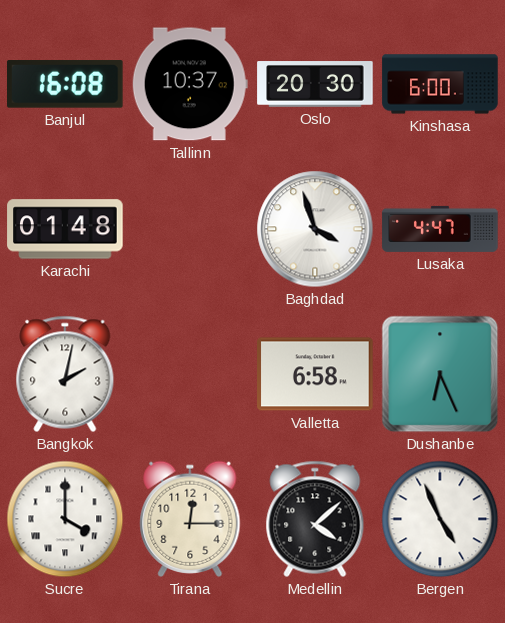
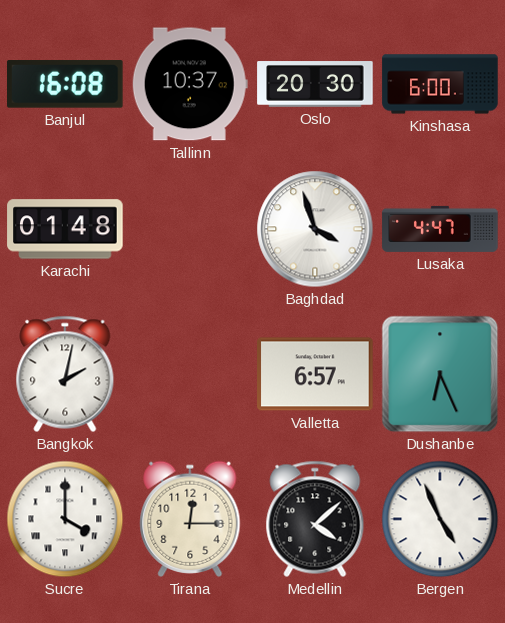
Valletta: 6:58 -> 6:57
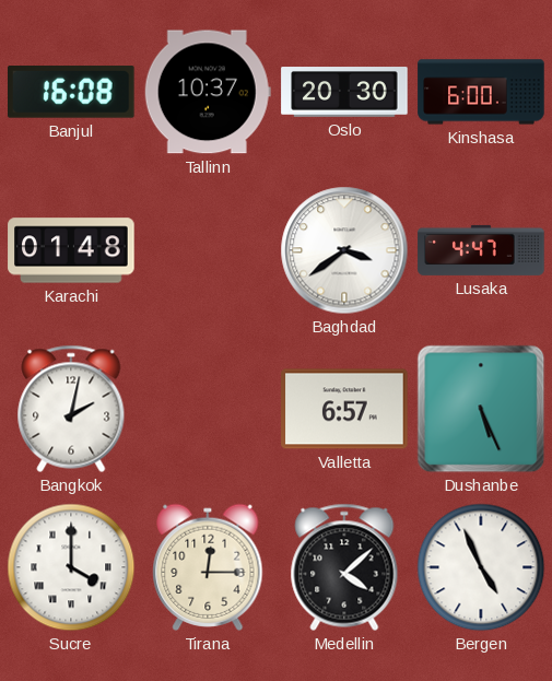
Baghdad: 3:57 -> 3:39
Dushanbe: 6:26 -> 5:26
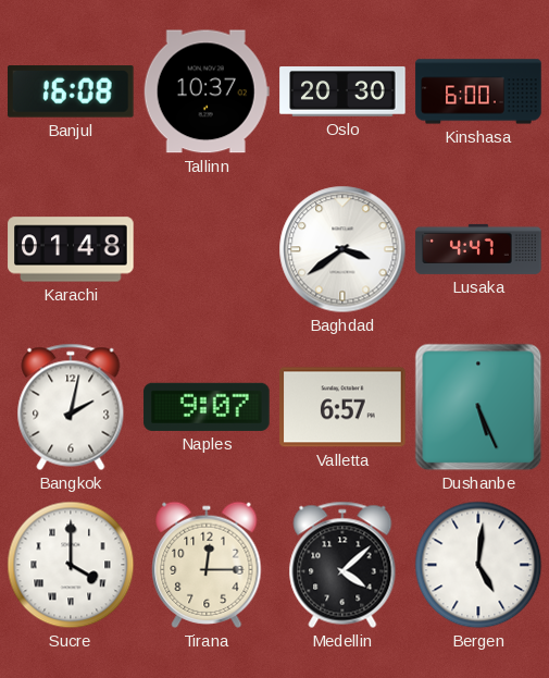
Naples: none -> 9:07
Bergen: 4:56 -> 5:01
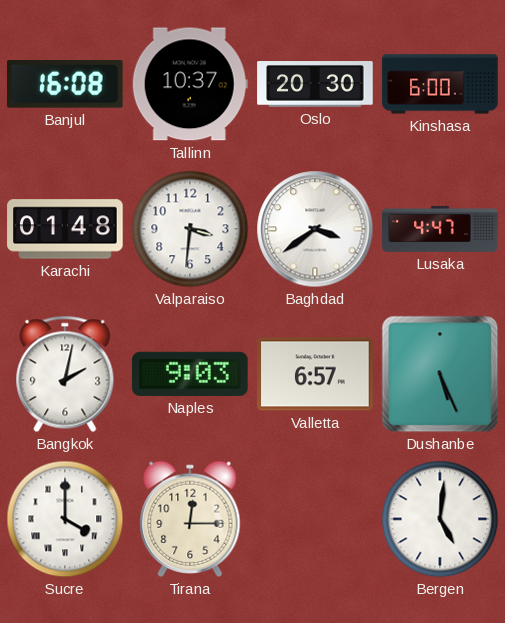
Valparaiso: none -> 3:31
Naples: 9:07 -> 9:03
Medellin: 4:08 -> none
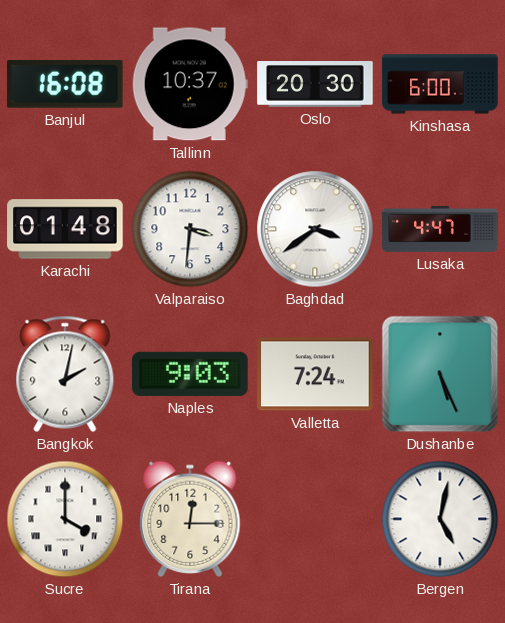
Valletta: 6:57 -> 7:24
Bergen: 5:01 -> 5:02
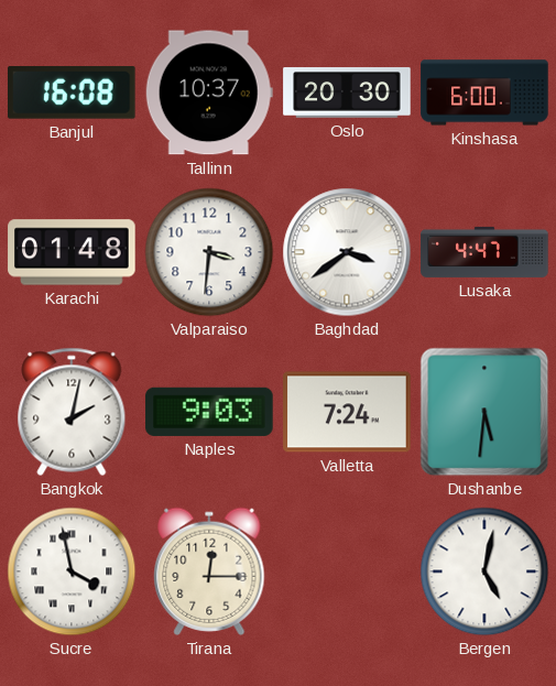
Dushanbe: 5:26 -> 5:31
Sucre: 4:00 -> 3:58
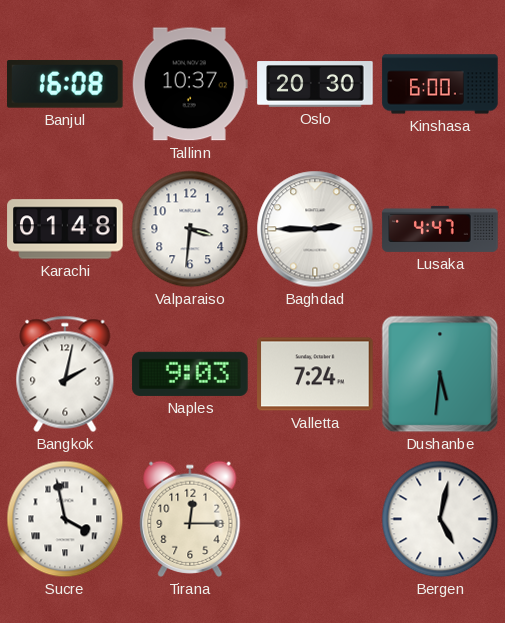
Baghdad: 3:39 -> 2:45
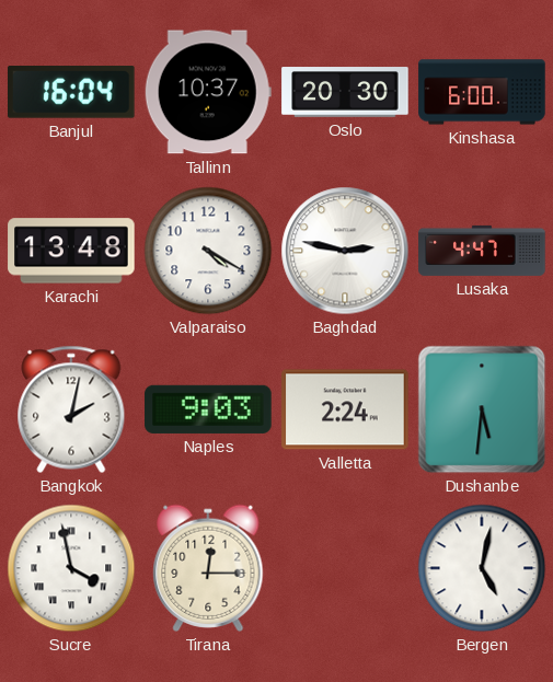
Banjul: 16:08 -> 16:04
Karachi: 01:48 -> 13:48
Valparaiso: 3:31 -> 4:20
Baghdad: 2:45 -> 2:47
Valletta: 7:24 -> 2:24
